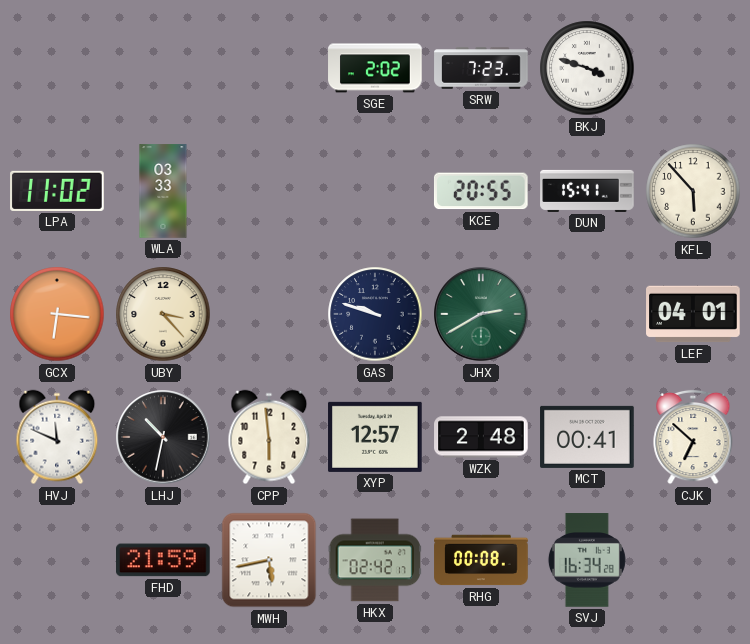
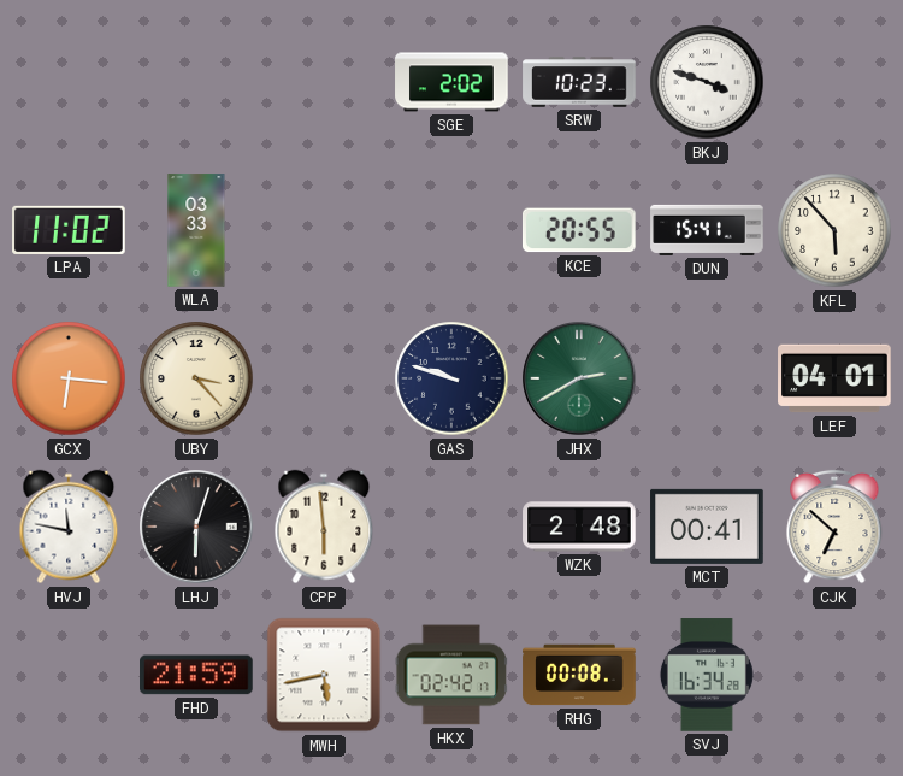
SRW: 7:23 -> 10:23
HVJ: 11:49 -> 11:47
LHJ: 10:32 -> 6:03
XYP: 12:57 -> none
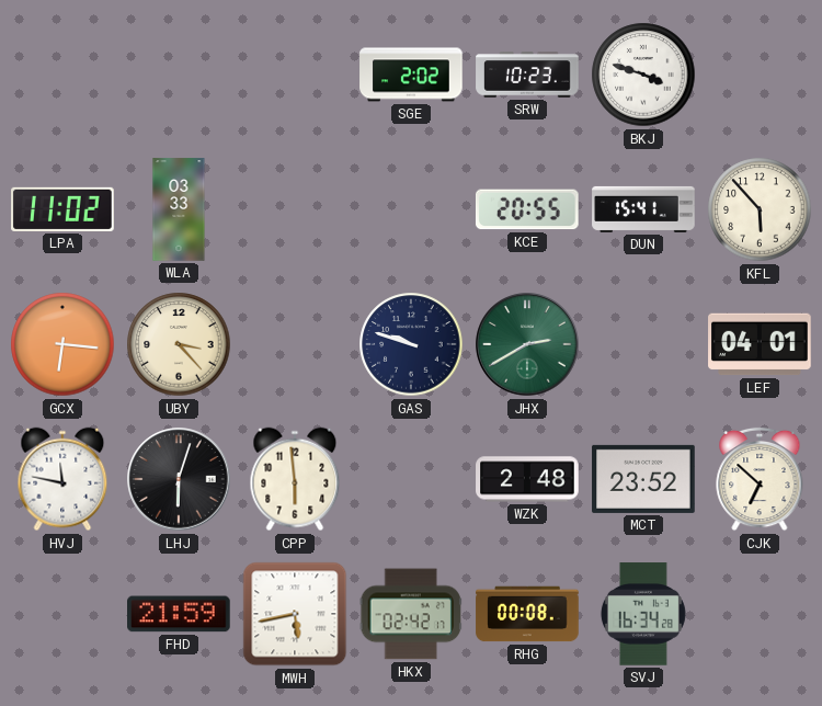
MCT: 00:41 -> 23:52
